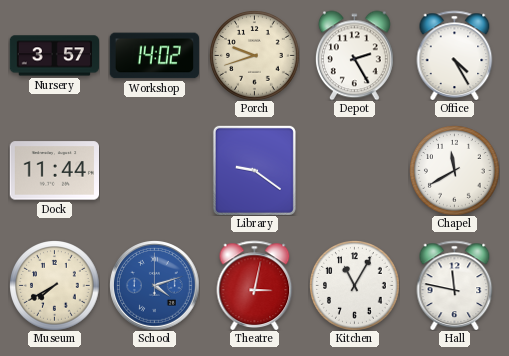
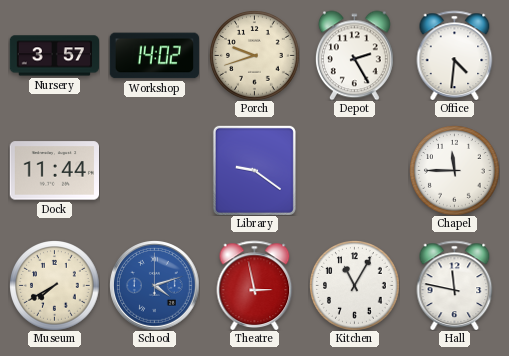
Office: 4:25 -> 4:31
Chapel: 11:40 -> 11:45
Theatre: 3:02 -> 2:58
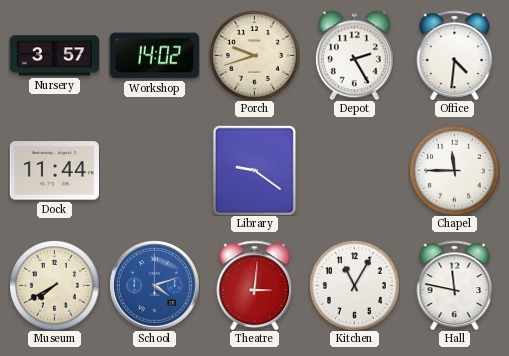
Theatre: 2:58 -> 3:01
